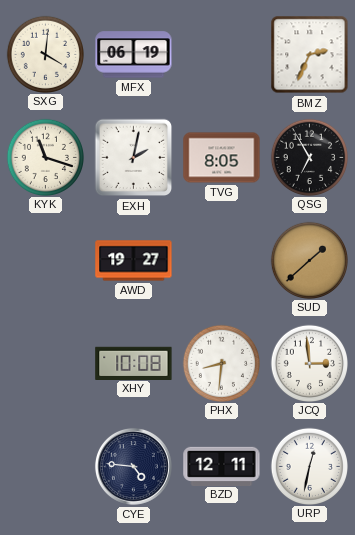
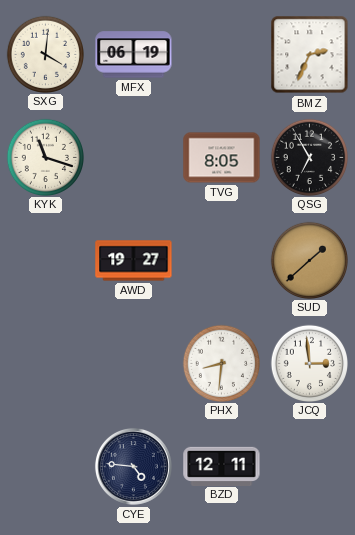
EXH: 2:02 -> none
XHY: 10:08 -> none
URP: 12:32 -> none
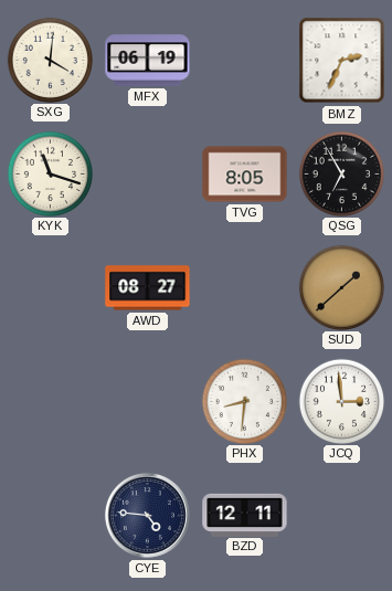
AWD: 19:27 -> 08:27
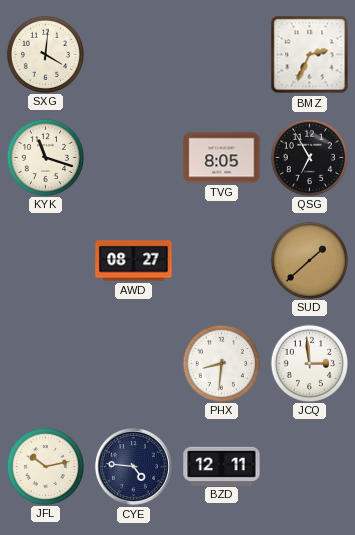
MFX: 06:19 -> none
JFL: none -> 10:13
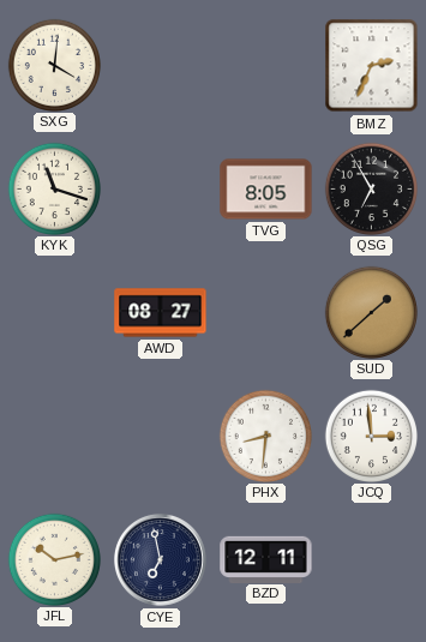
CYE: 4:46 -> 6:58
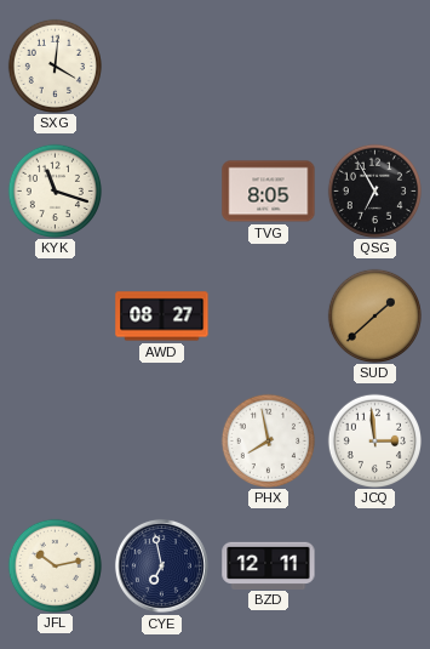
BMZ: 2:34 -> none
PHX: 8:31 -> 7:58
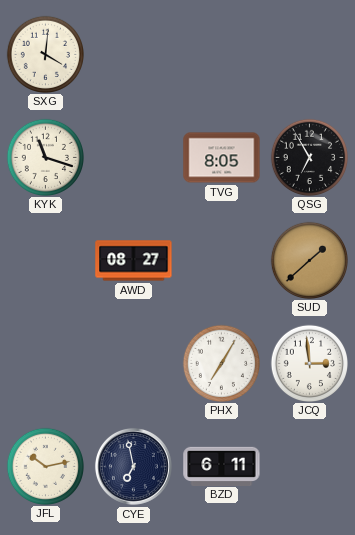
PHX: 7:58 -> 7:05
BZD: 12:11 -> 6:11
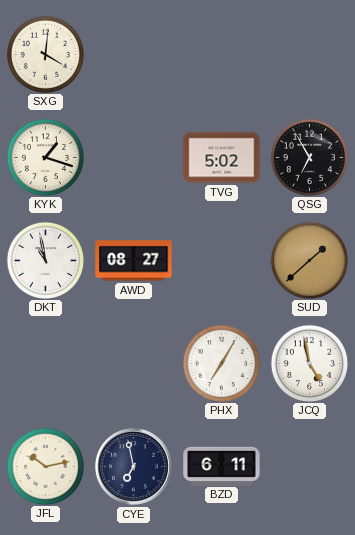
KYK: 11:18 -> 1:18
TVG: 8:05 -> 5:02
DKT: none -> 10:58
JCQ: 2:59 -> 4:58
